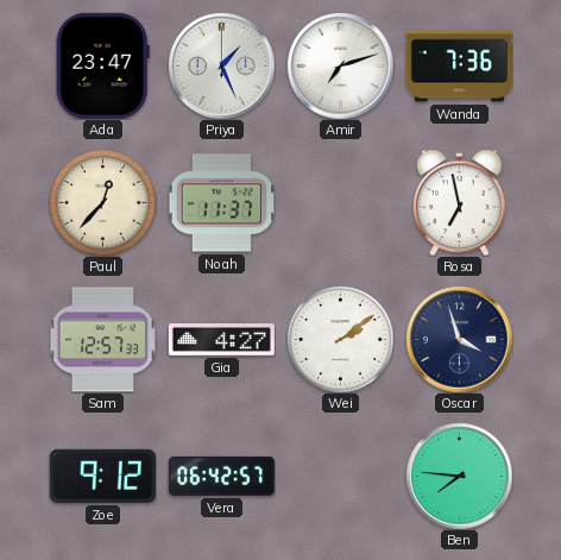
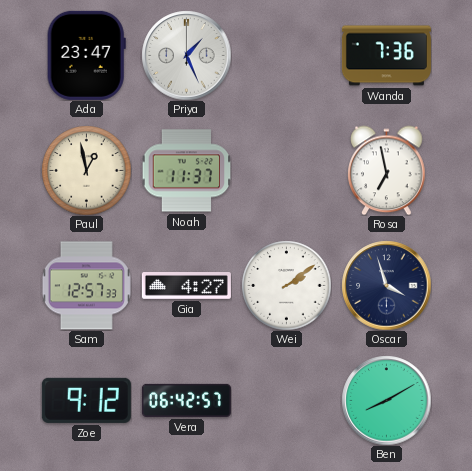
Amir: 7:12 -> none
Paul: 12:37 -> 12:58
Ben: 7:46 -> 8:10
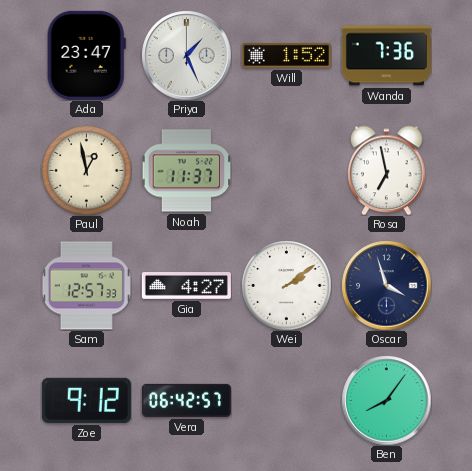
Will: none -> 1:52
Ben: 8:10 -> 8:06
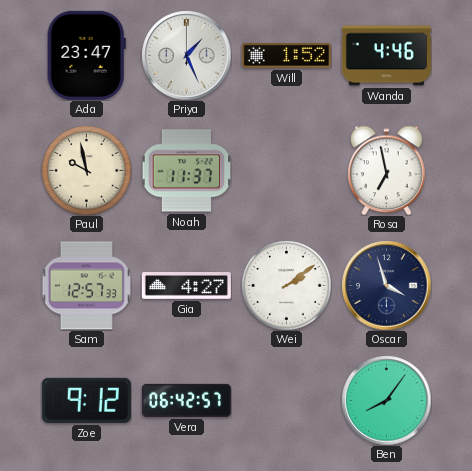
Wanda: 7:36 -> 4:46
Paul: 12:58 -> 9:58
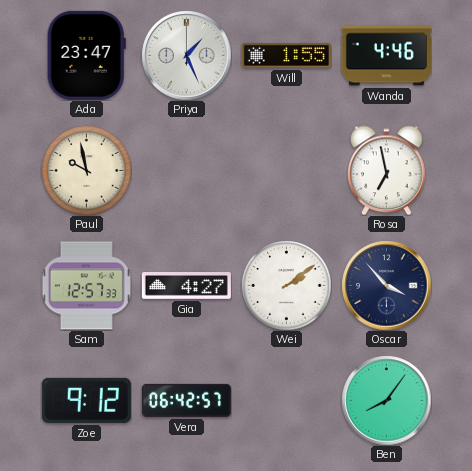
Will: 1:52 -> 1:55
Noah: 11:37 -> none
Oscar: 3:57 -> 3:53
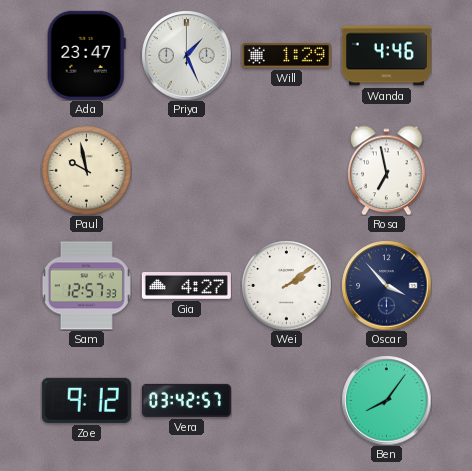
Will: 1:55 -> 1:29
Vera: 06:42 -> 03:42
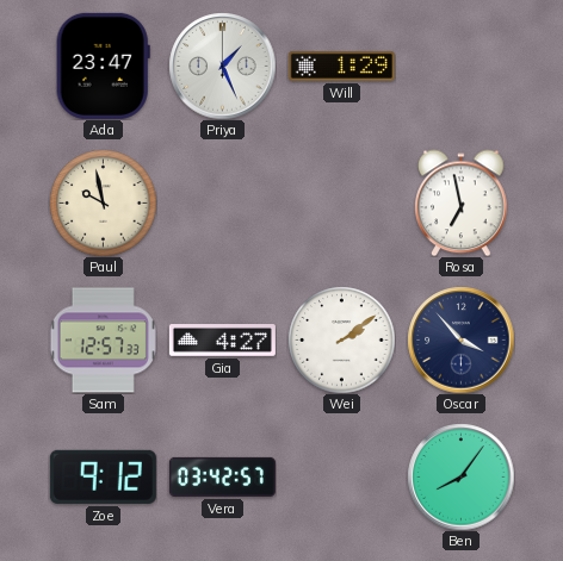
Wanda: 4:46 -> none
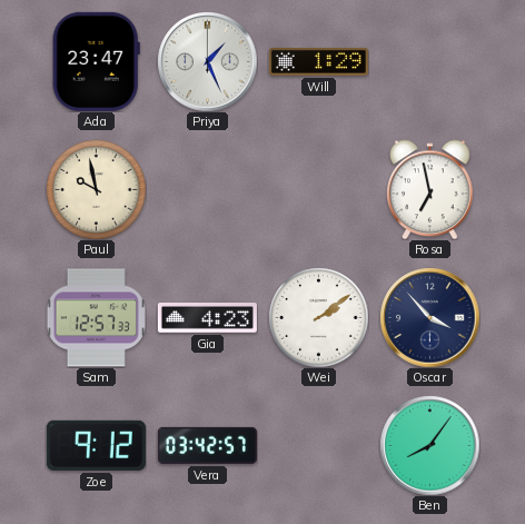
Gia: 4:27 -> 4:23
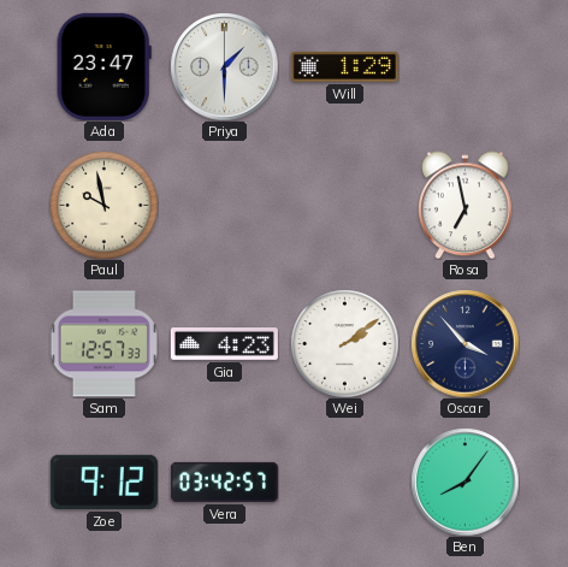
Priya: 1:26 -> 1:30
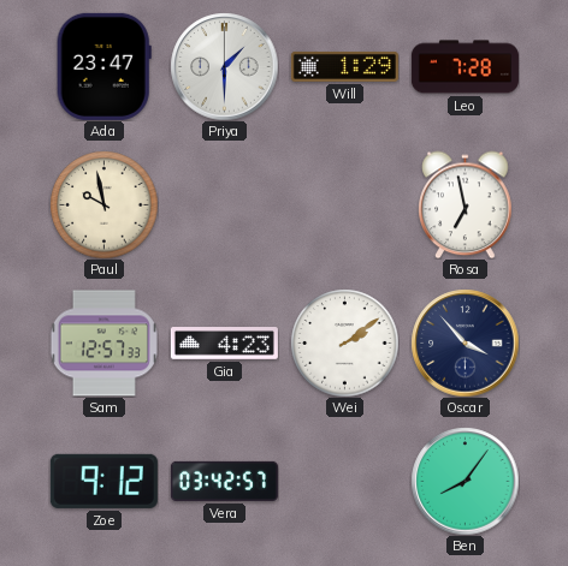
Leo: none -> 7:28
